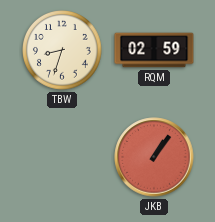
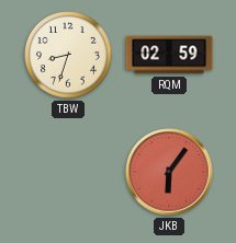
JKB: 1:06 -> 6:06
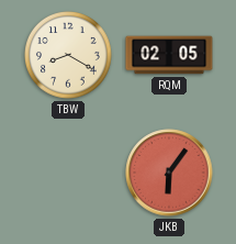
TBW: 8:33 -> 8:20
RQM: 02:59 -> 02:05
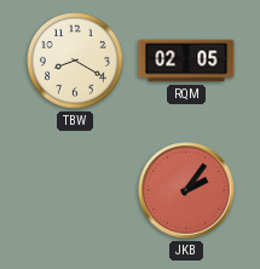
JKB: 6:06 -> 2:06
